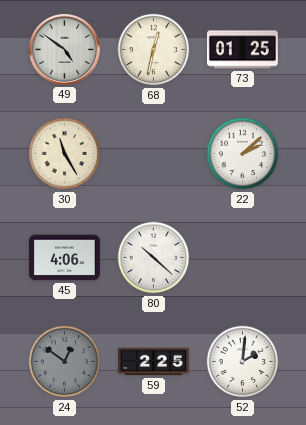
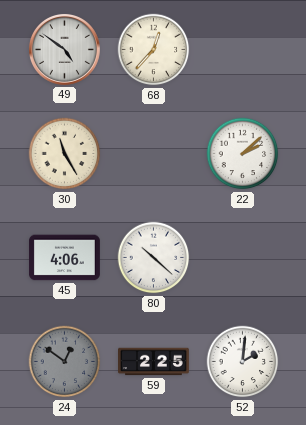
68: 12:32 -> 12:37
73: 01:25 -> none
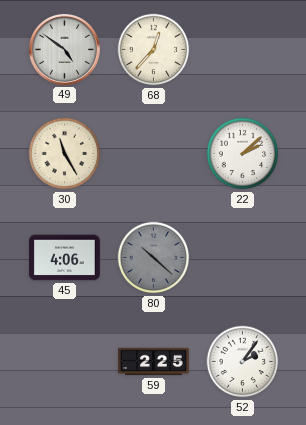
80 dial: white -> grey
24: 12:51 -> none
52: 2:01 -> 2:06
